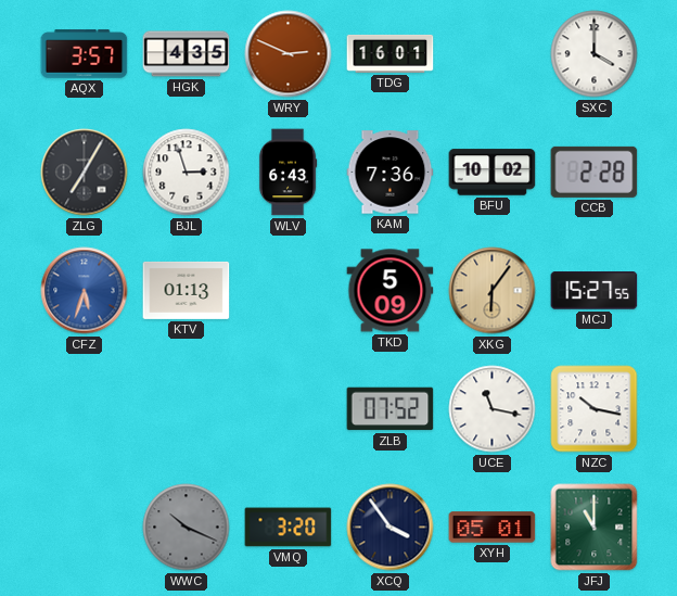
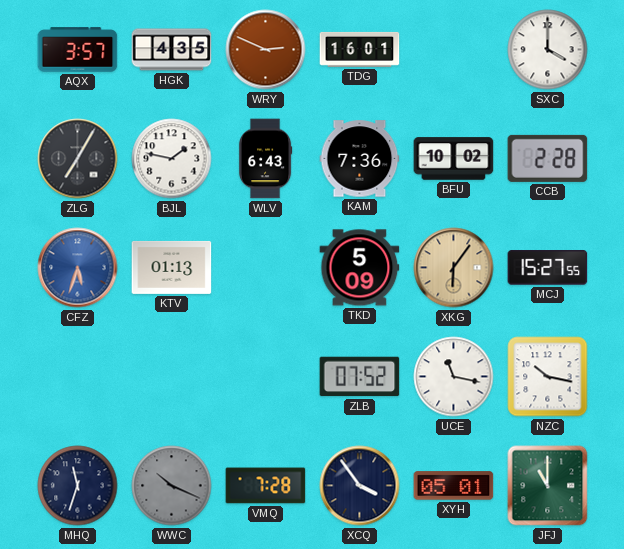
BJL: 2:57 -> 1:47
MHQ: none -> 11:33
VMQ: 3:20 -> 7:28
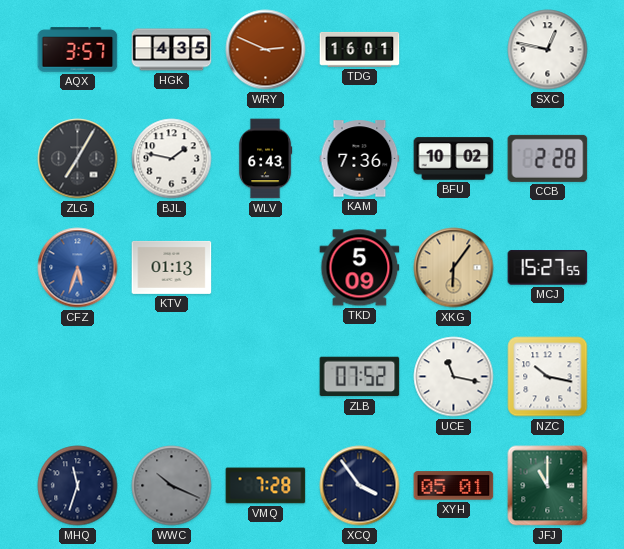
SXC: 4:00 -> 12:47
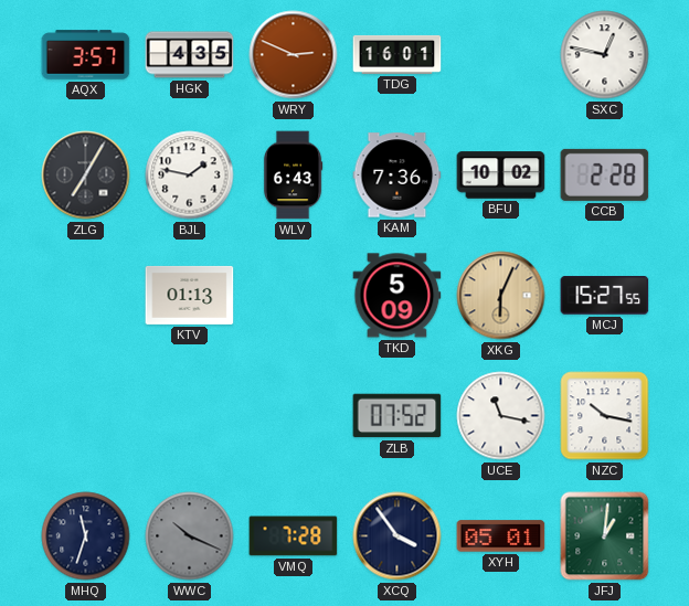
CFZ: 5:33 -> none
XKG: 6:06 -> 6:04
JFJ: 11:00 -> 1:01
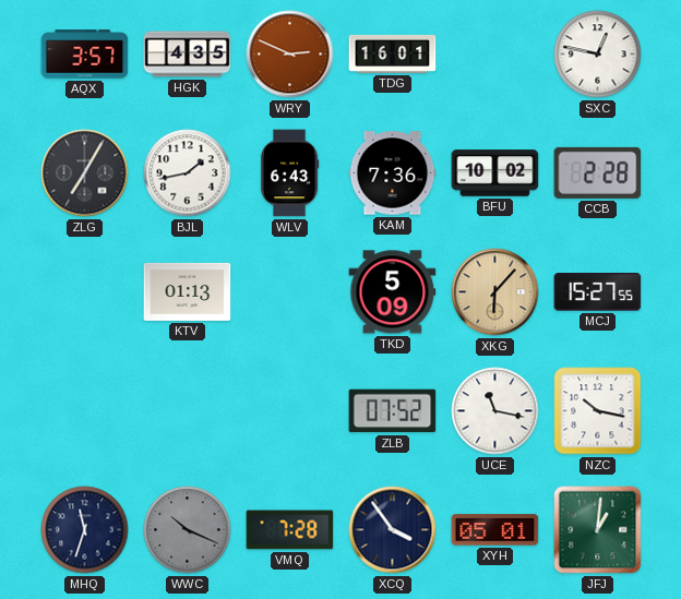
BJL: 1:47 -> 1:43
XKG: 6:04 -> 6:07
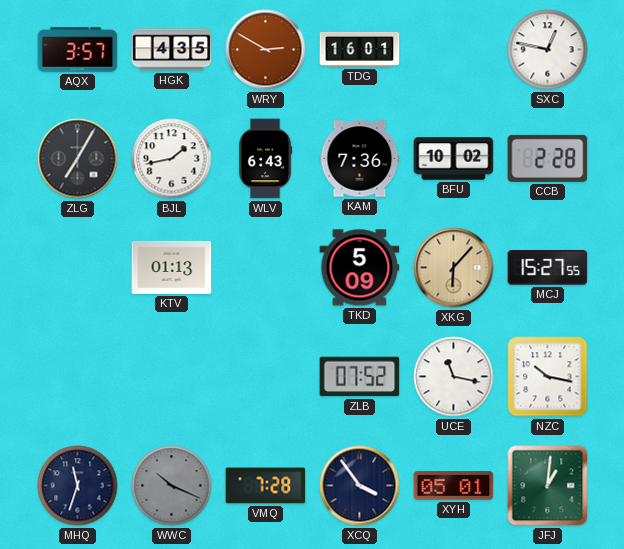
WRY: 2:49 -> 2:50
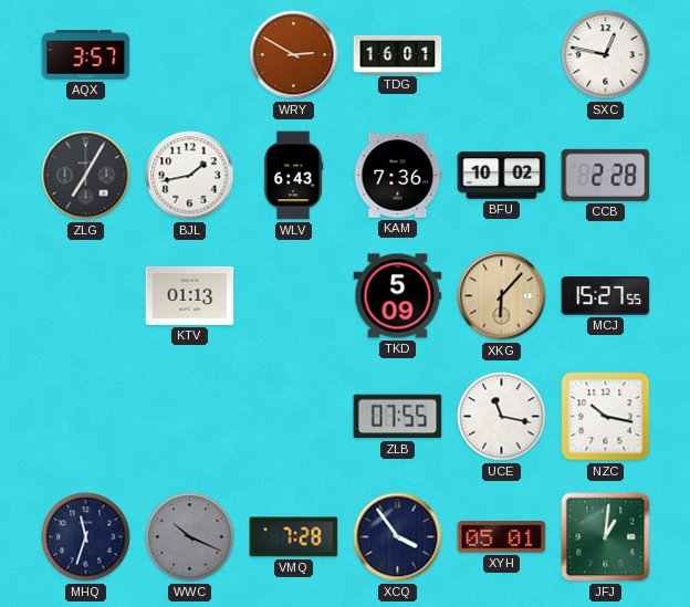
HGK: 4:35 -> none
ZLB: 07:52 -> 07:55
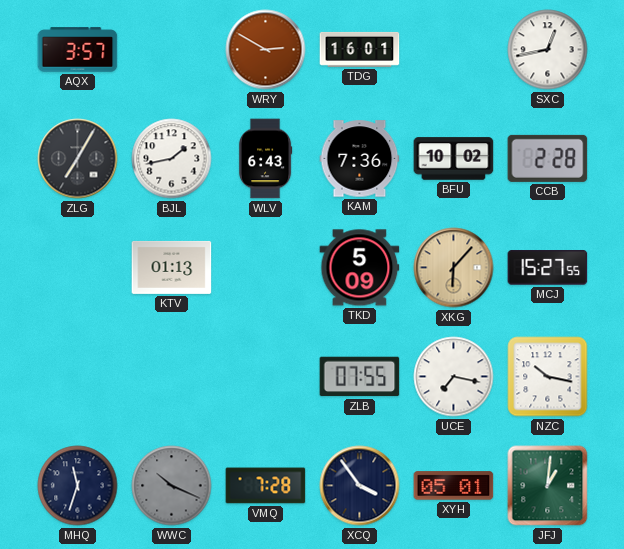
SXC: 12:47 -> 12:43
UCE: 11:17 -> 7:17
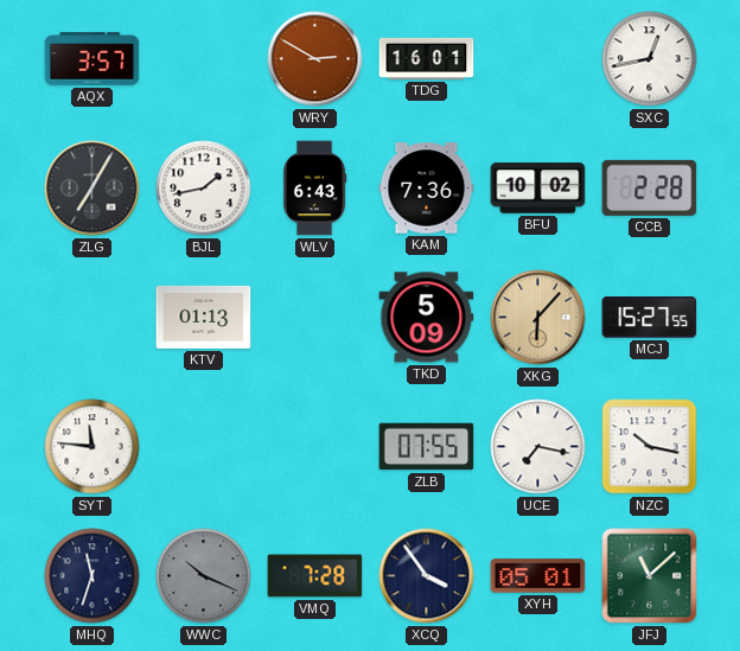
SYT: none -> 11:46
JFJ: 1:01 -> 11:08
